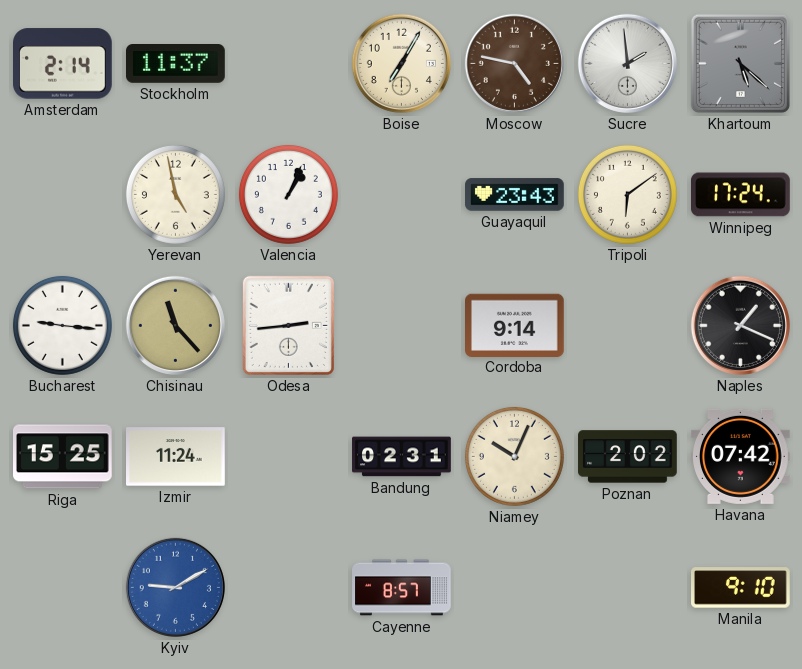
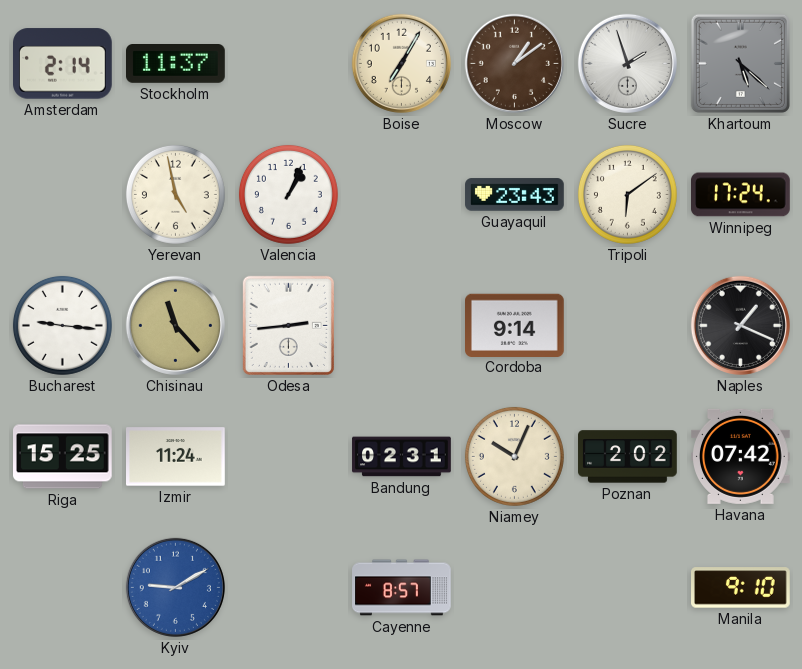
Moscow: 4:47 -> 1:09
Sucre: 1:59 -> 1:57
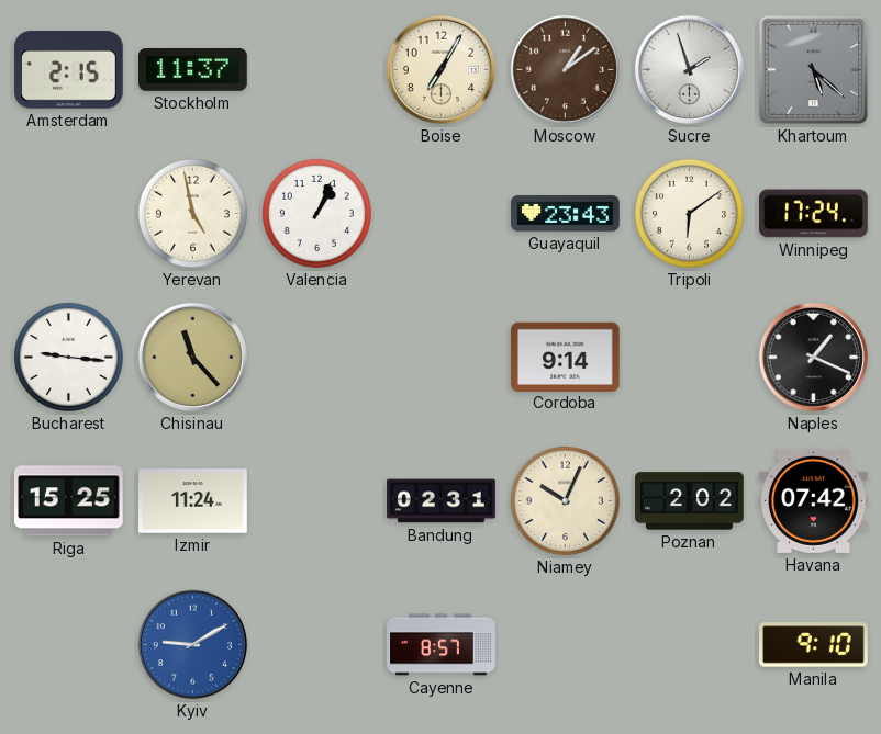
Amsterdam: 2:14 -> 2:15
Odesa: 2:44 -> none
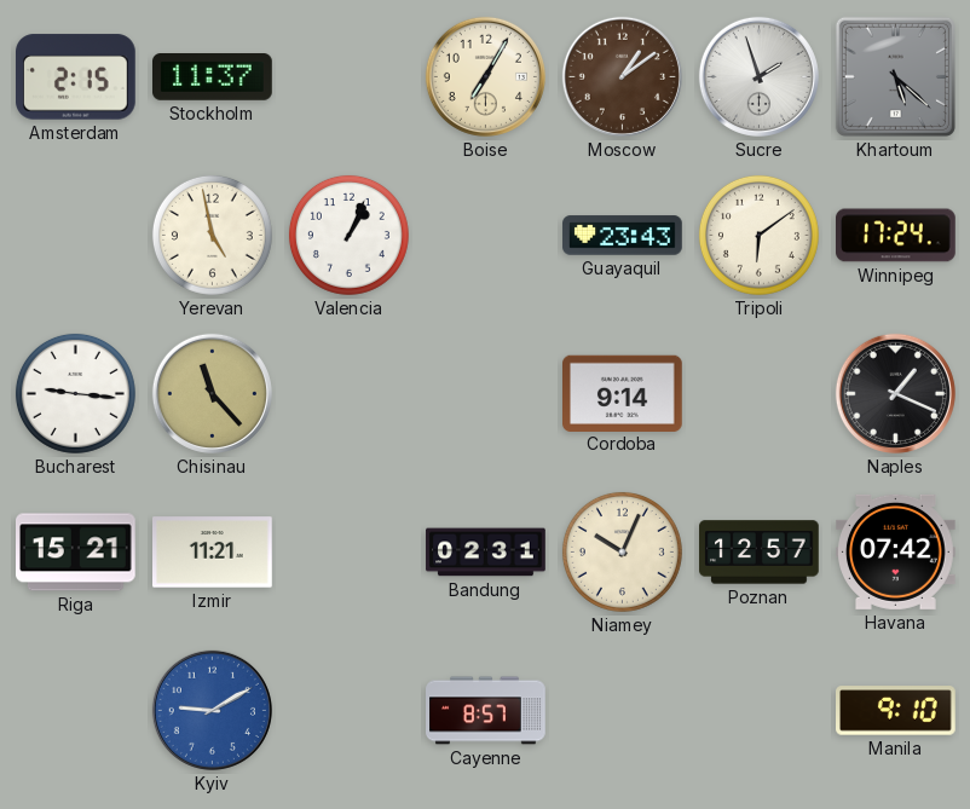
Riga: 15:25 -> 15:21
Izmir: 11:24 -> 11:21
Poznan: 2:02 -> 12:57
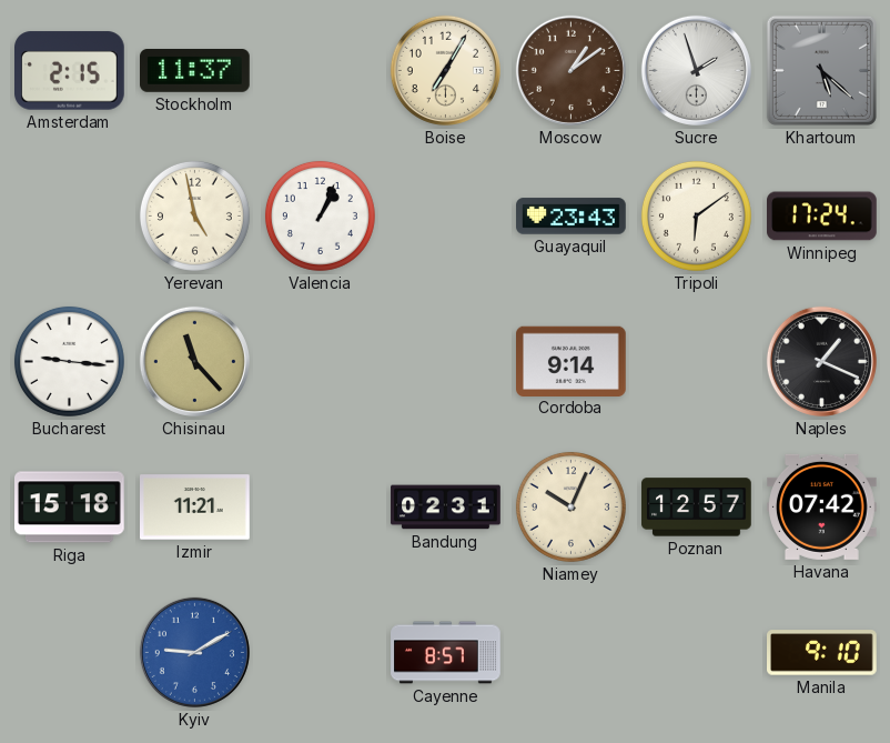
Riga: 15:21 -> 15:18
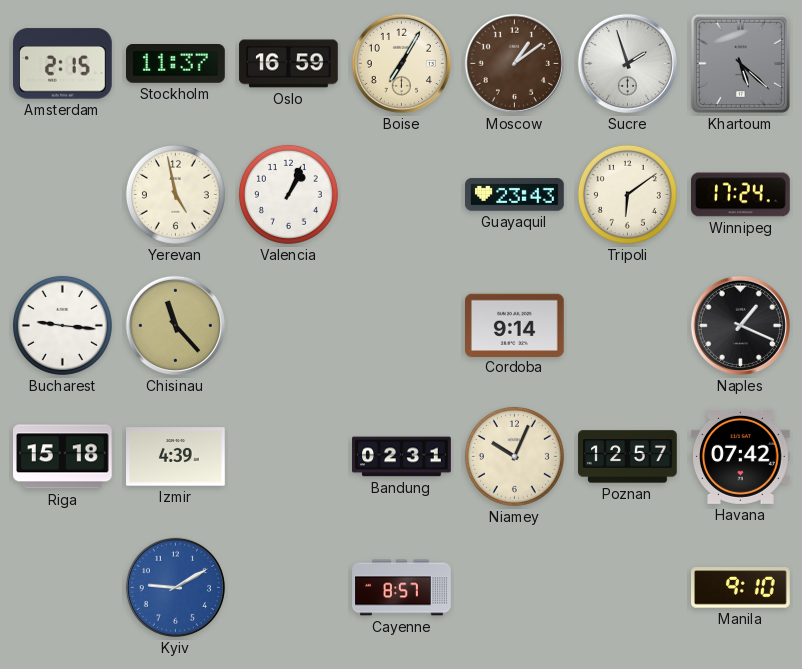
Oslo: none -> 16:59
Izmir: 11:21 -> 4:39
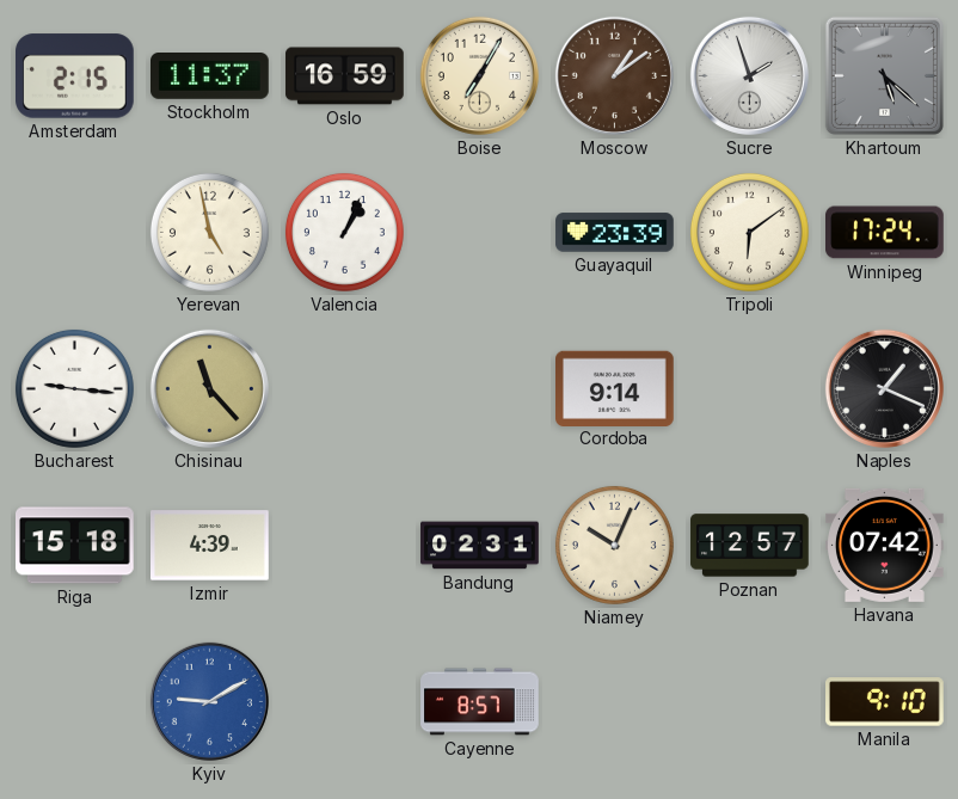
Guayaquil: 23:43 -> 23:39
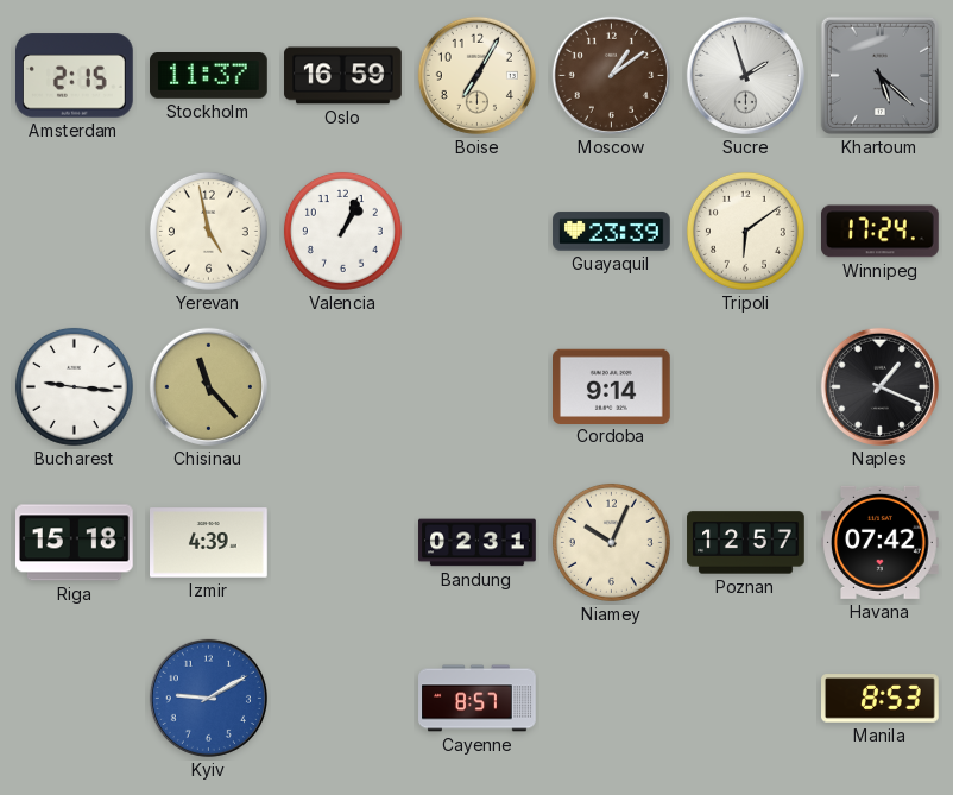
Manila: 9:10 -> 8:53
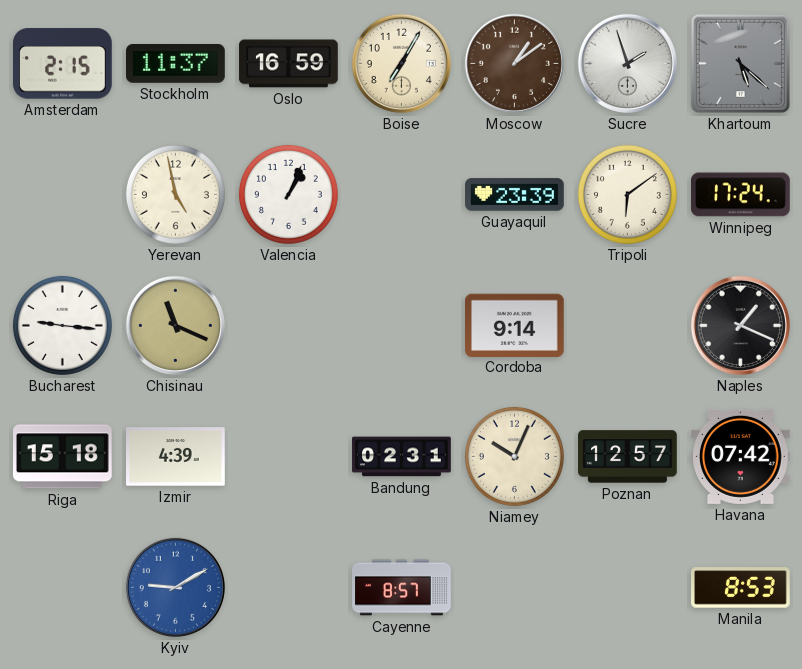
Chisinau: 11:23 -> 11:19
